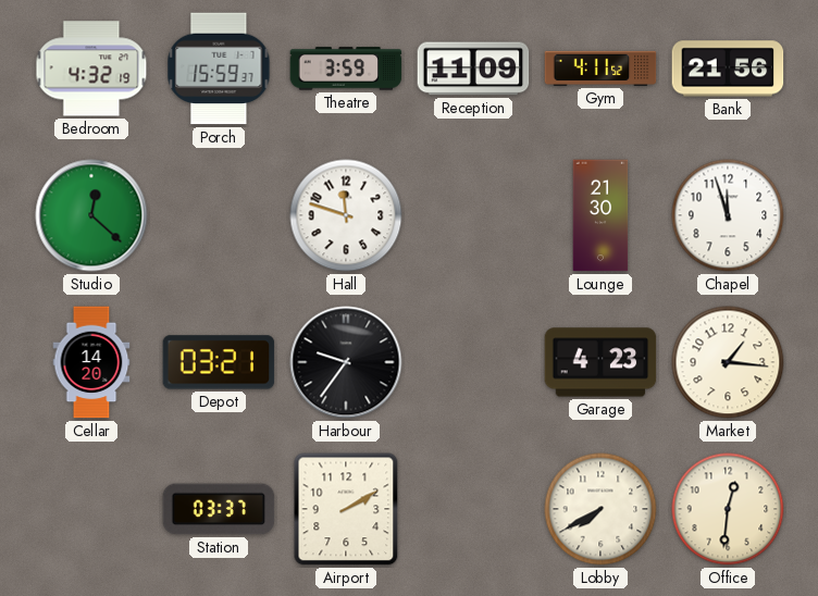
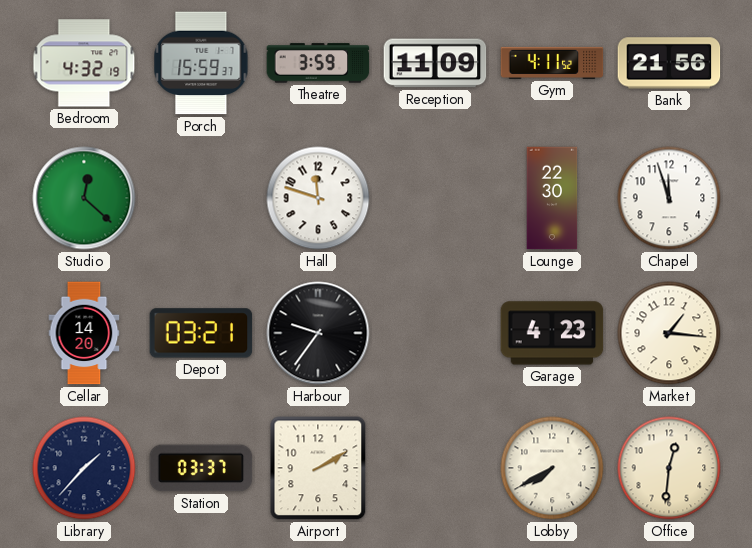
Lounge: 21:30 -> 22:30
Library: none -> 1:37
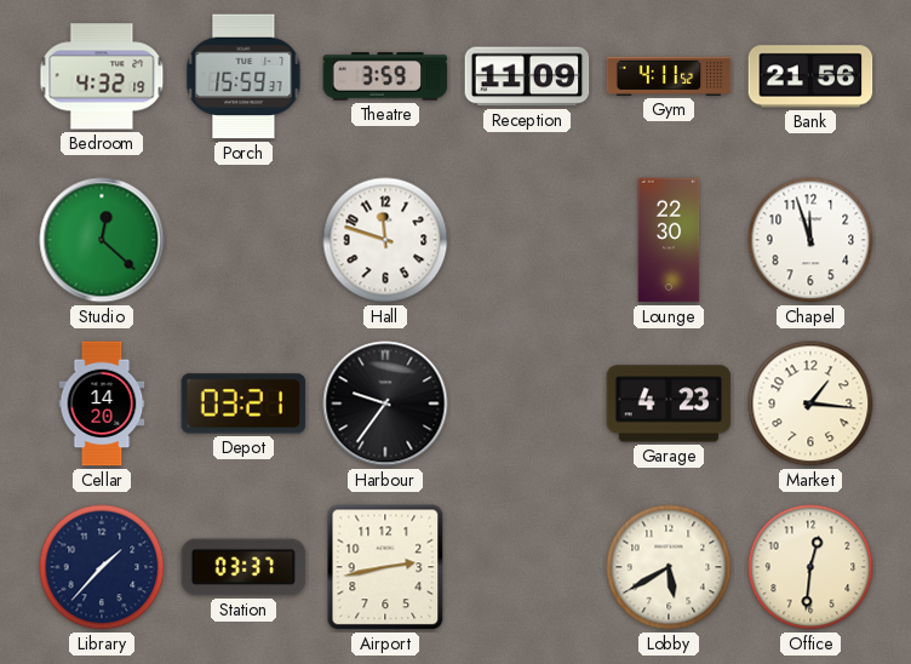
Airport: 2:10 -> 2:43
Lobby: 7:40 -> 5:40
